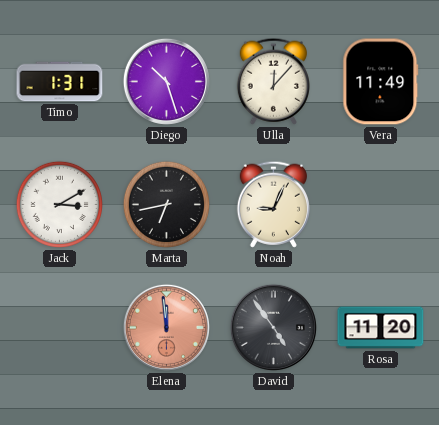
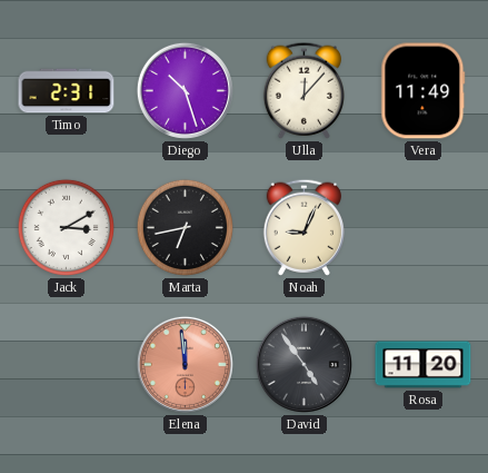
Timo: 1:31 -> 2:31
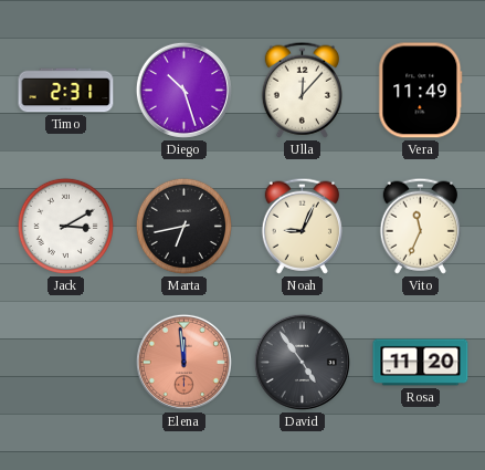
Vito: none -> 11:34
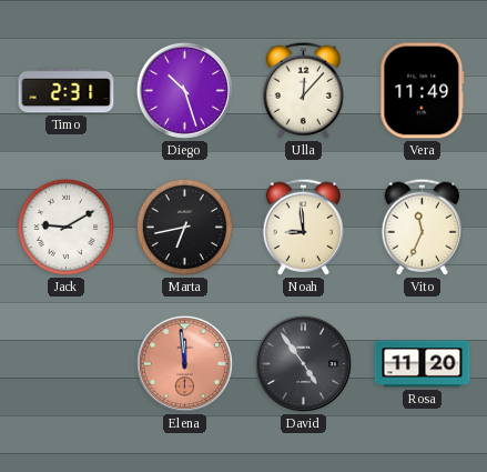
Jack: 3:10 -> 9:10
Noah: 9:04 -> 8:59
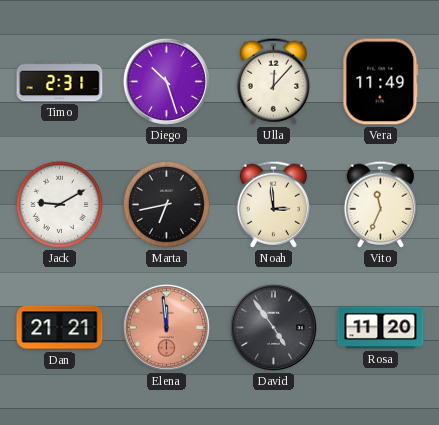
Noah: 8:59 -> 2:59
Dan: none -> 21:21
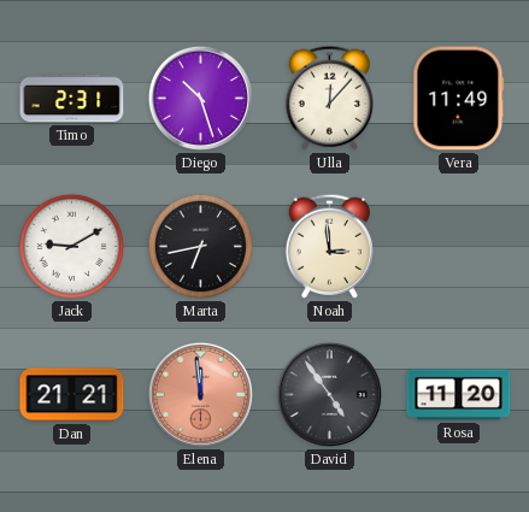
Vito: 11:34 -> none
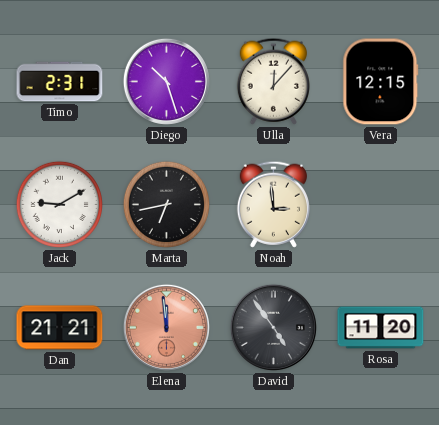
Vera: 11:49 -> 12:15
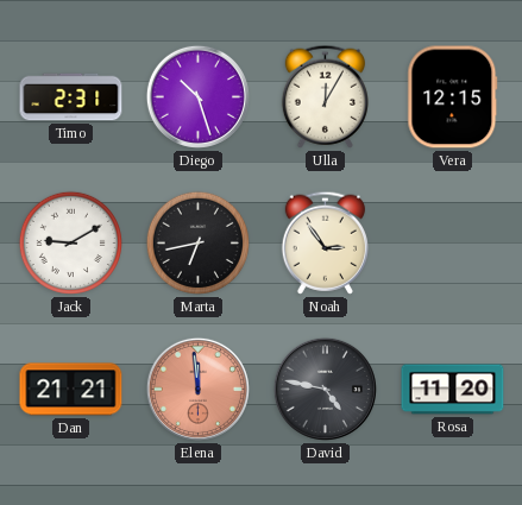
Ulla: 12:07 -> 12:05
Noah: 2:59 -> 2:54
David: 4:54 -> 4:47
